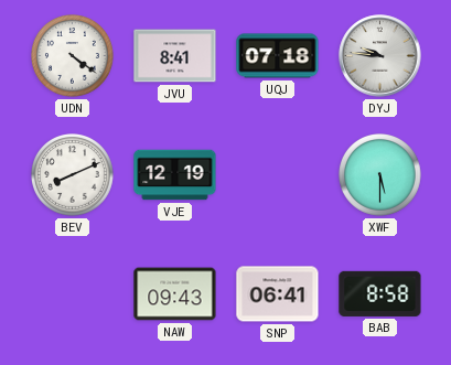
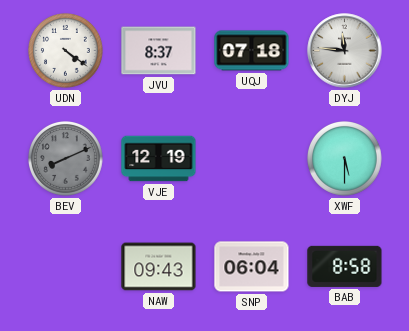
JVU: 8:41 -> 8:37
DYJ: 9:46 -> 11:46
BEV dial: white -> grey
SNP: 06:41 -> 06:04
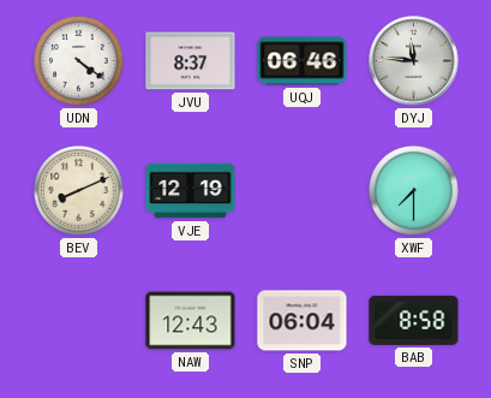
UQJ: 07:18 -> 06:46
BEV dial: grey -> cream
XWF: 5:30 -> 7:30
NAW: 09:43 -> 12:43
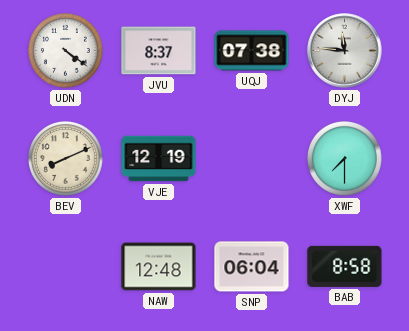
UQJ: 06:46 -> 07:38
NAW: 12:43 -> 12:48
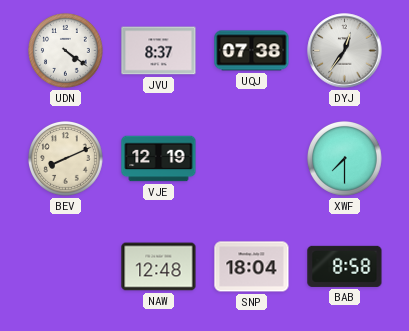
DYJ: 11:46 -> 12:36
SNP: 06:04 -> 18:04
